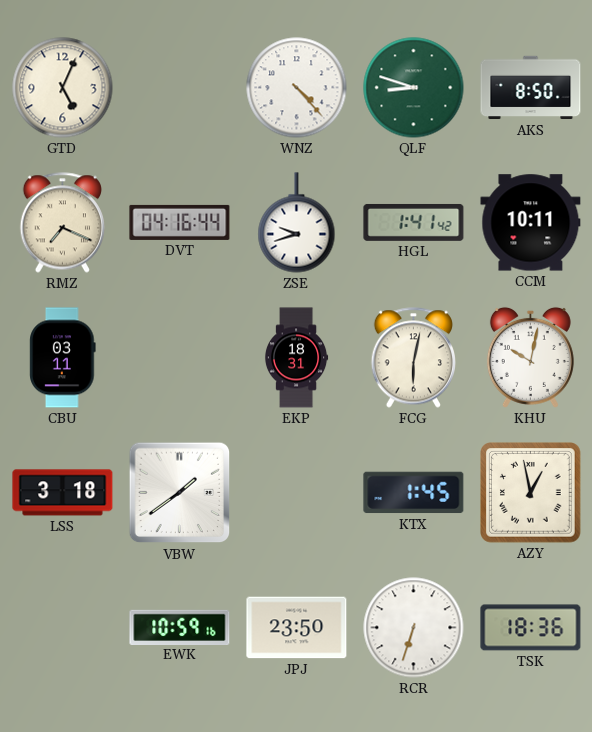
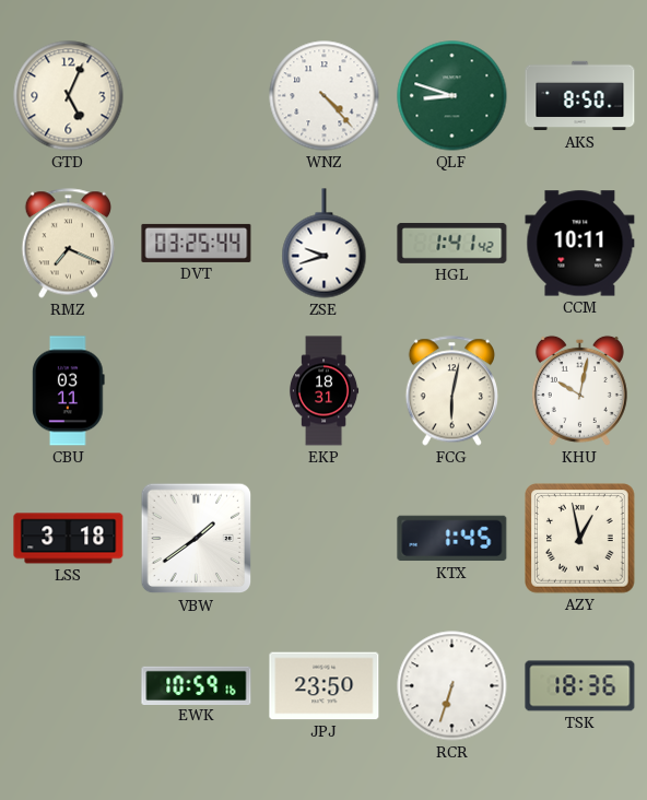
DVT: 04:16 -> 03:25
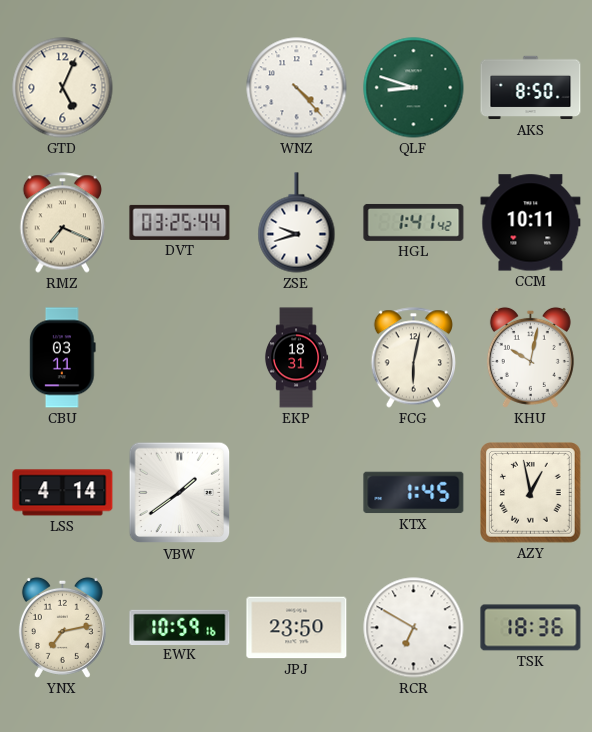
LSS: 3:18 -> 4:14
YNX: none -> 7:13
RCR: 6:33 -> 6:50
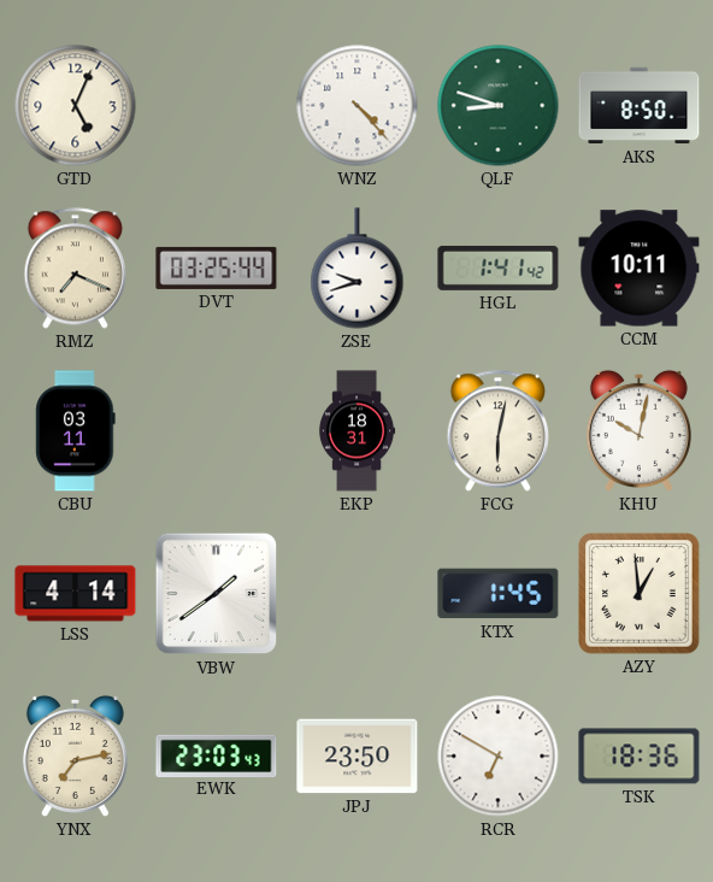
AZY: 12:58 -> 12:59
EWK: 10:59 -> 23:03
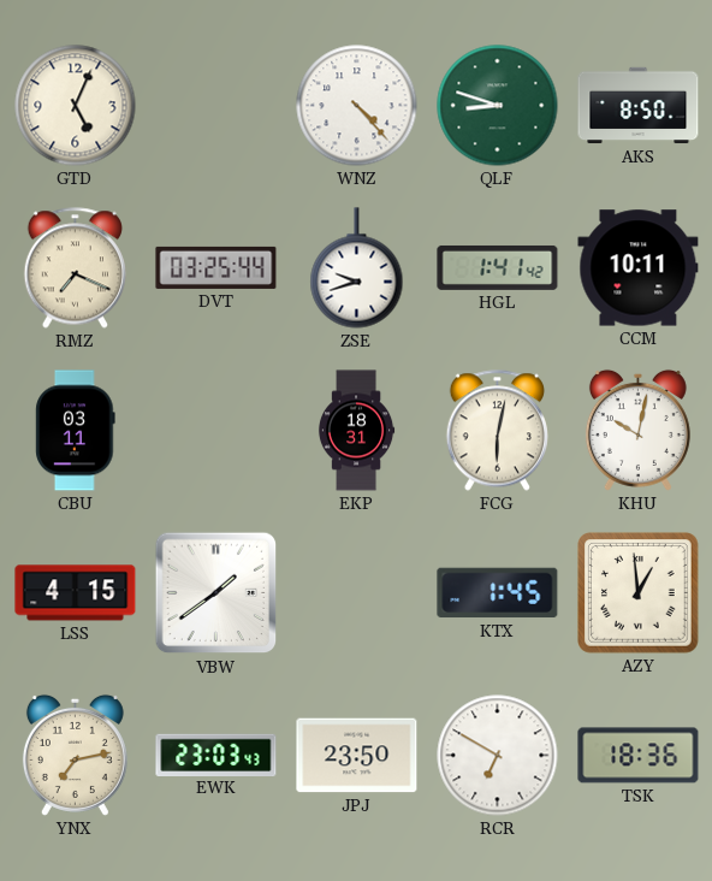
LSS: 4:14 -> 4:15
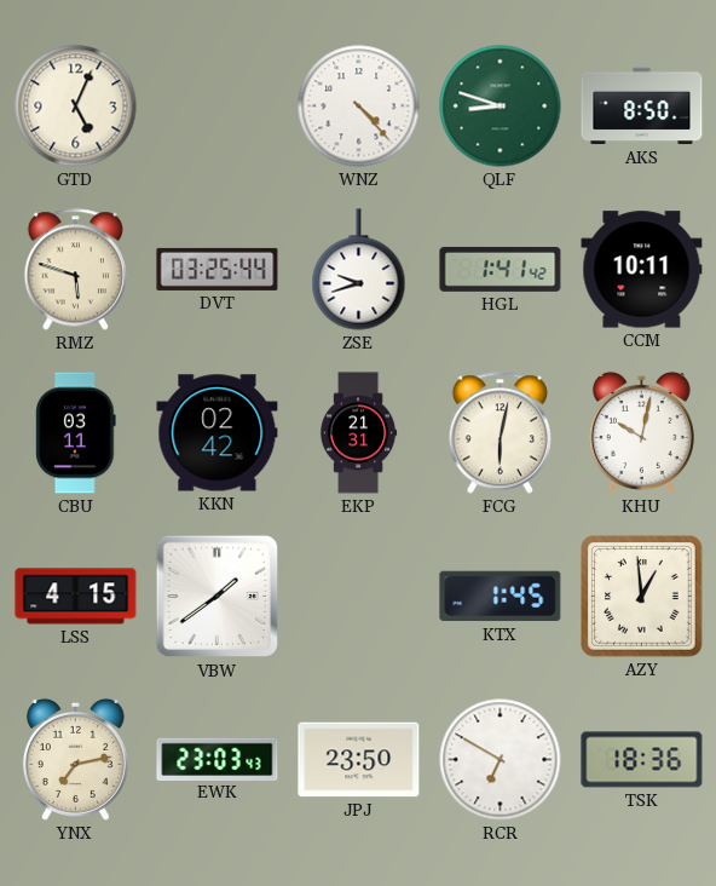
RMZ: 7:19 -> 5:48
KKN: none -> 02:42
EKP: 18:31 -> 21:31
